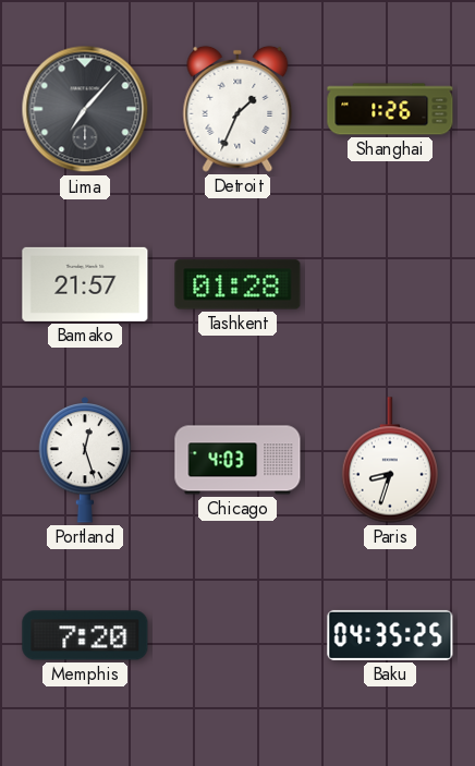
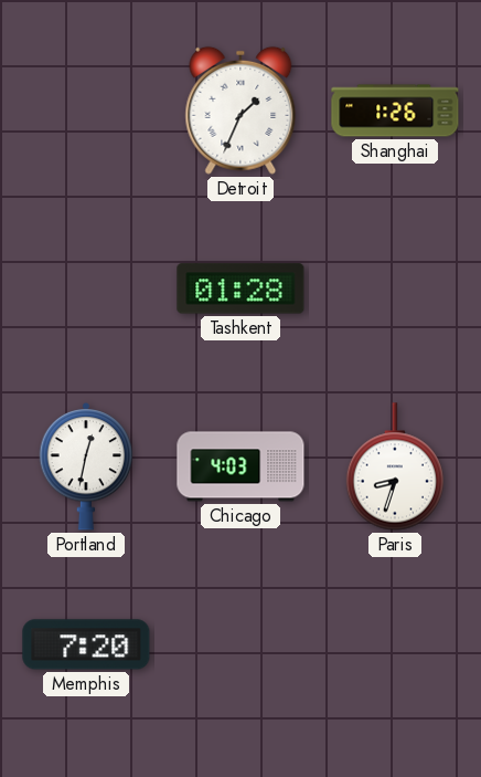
Lima: 7:07 -> none
Bamako: 21:57 -> none
Portland: 12:27 -> 12:32
Baku: 04:35 -> none
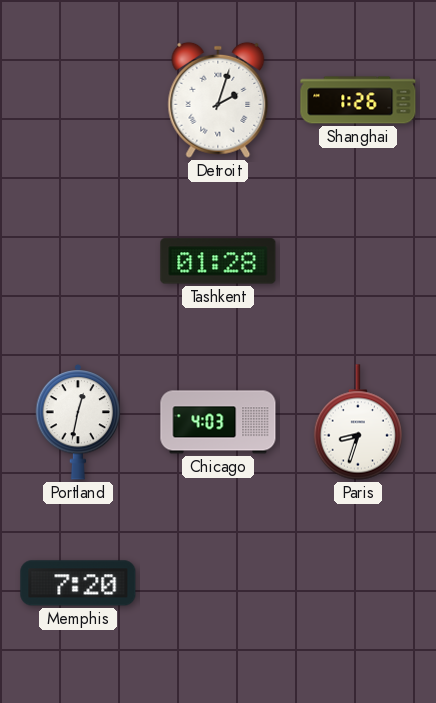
Detroit: 1:34 -> 2:03
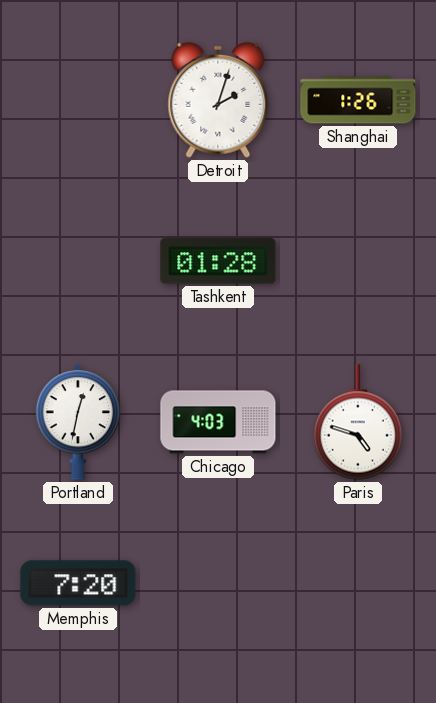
Paris: 8:33 -> 4:48
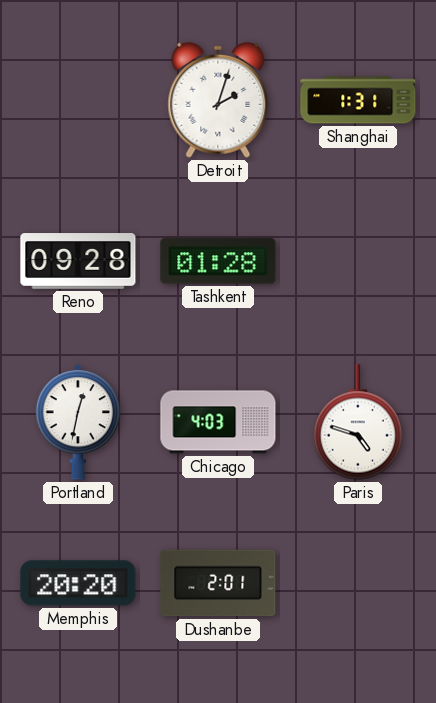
Shanghai: 1:26 -> 1:31
Reno: none -> 09:28
Memphis: 7:20 -> 20:20
Dushanbe: none -> 2:01
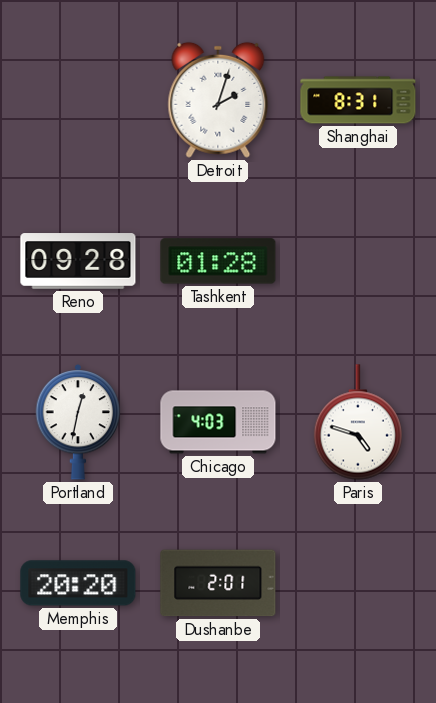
Shanghai: 1:31 -> 8:31
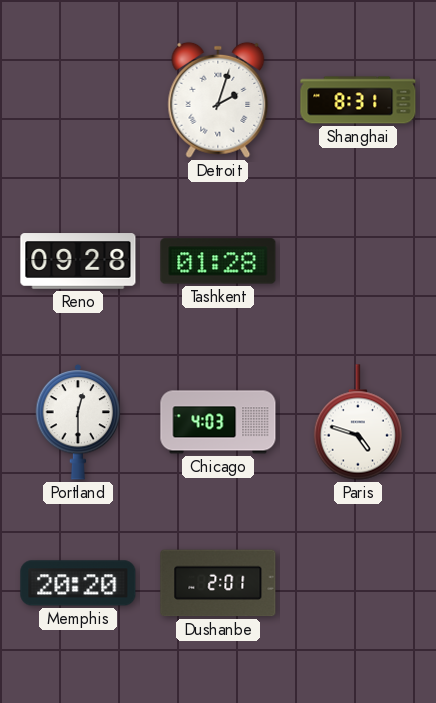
Portland: 12:32 -> 12:30
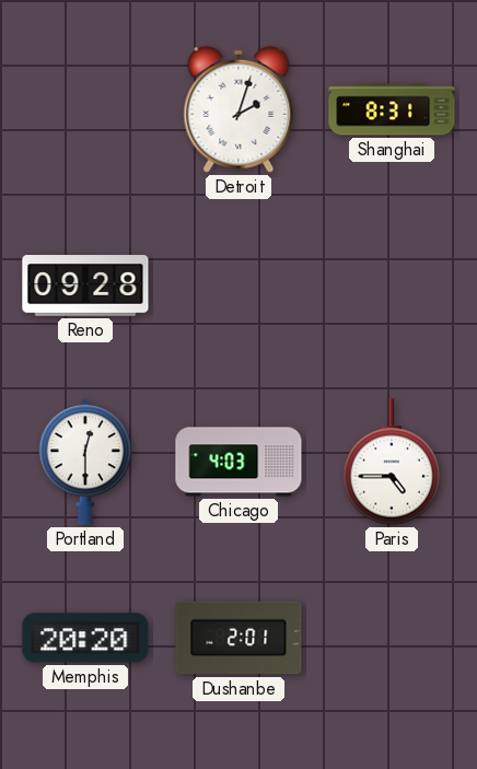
Tashkent: 01:28 -> none
Paris: 4:48 -> 4:45
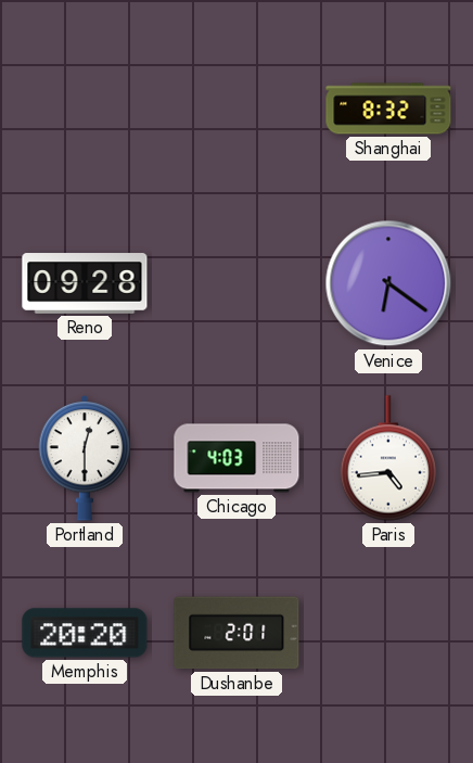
Detroit: 2:03 -> none
Shanghai: 8:31 -> 8:32
Venice: none -> 6:21
Paris: 4:45 -> 4:44
